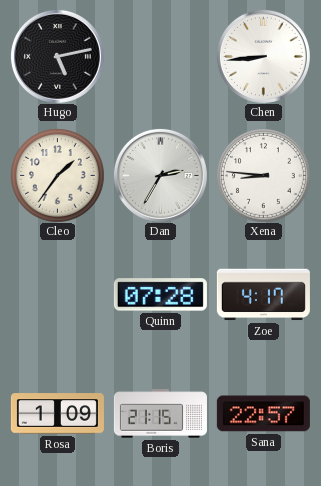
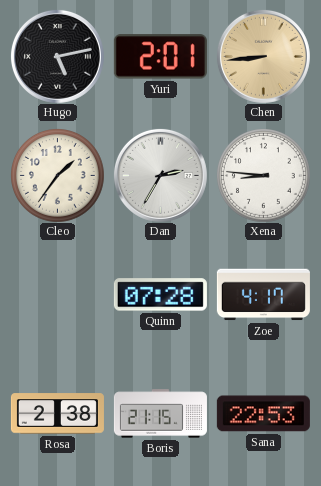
Yuri: none -> 2:01
Chen dial: white -> champagne
Rosa: 1:09 -> 2:38
Sana: 22:57 -> 22:53
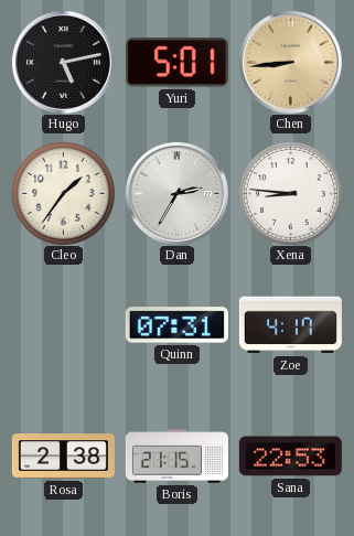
Yuri: 2:01 -> 5:01
Quinn: 07:28 -> 07:31
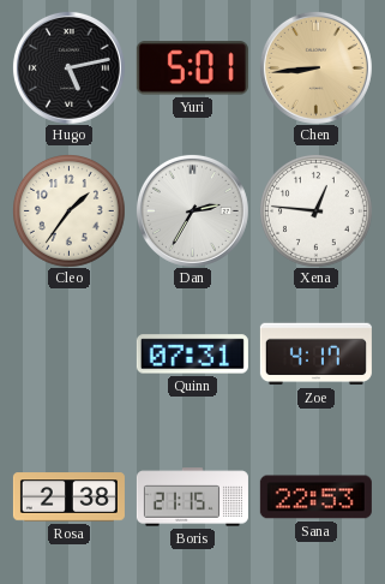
Xena: 8:46 -> 12:46
